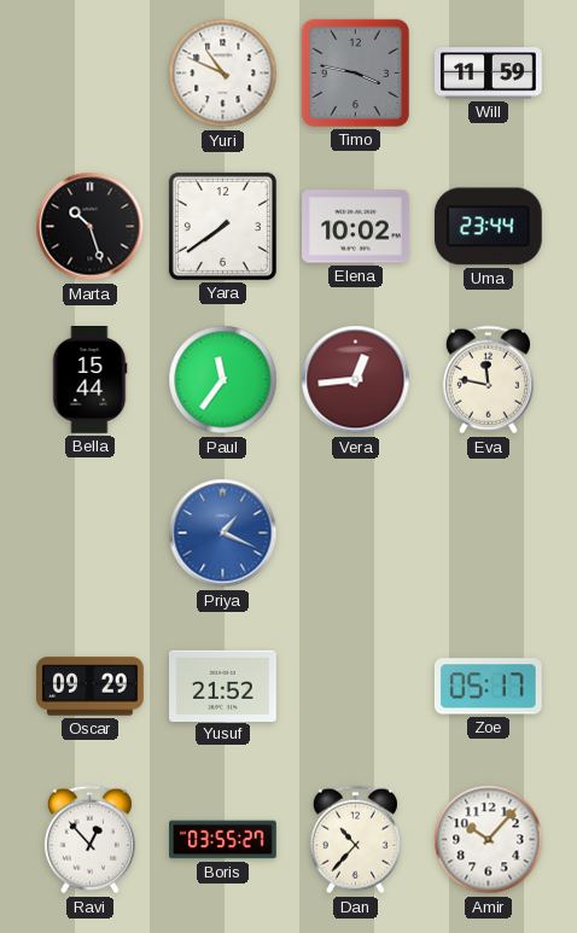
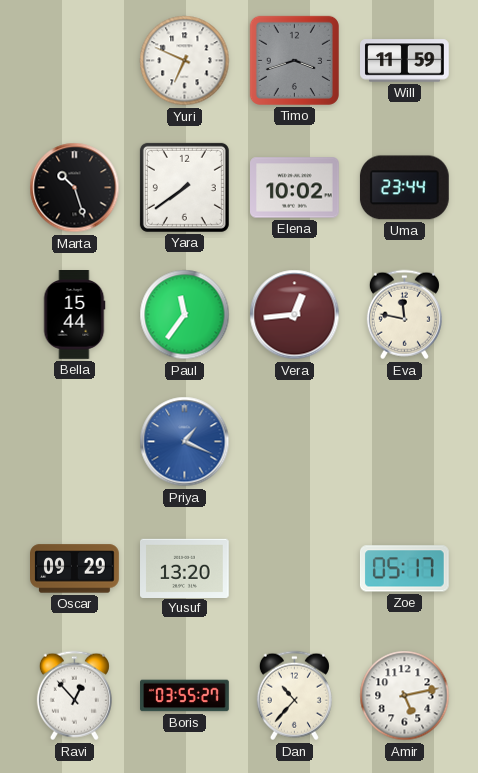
Yuri: 10:49 -> 6:49
Timo: 3:47 -> 3:42
Yusuf: 21:52 -> 13:20
Amir: 10:07 -> 5:13
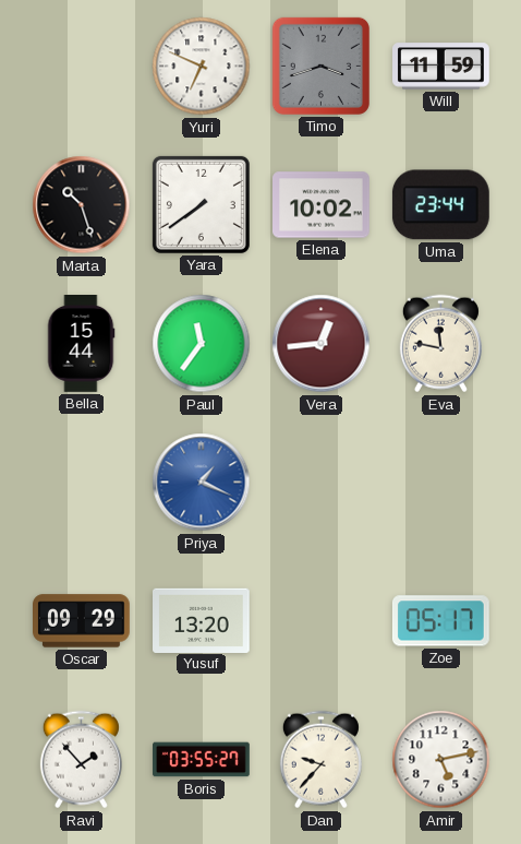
Ravi: 12:53 -> 1:53
Dan: 10:37 -> 9:37
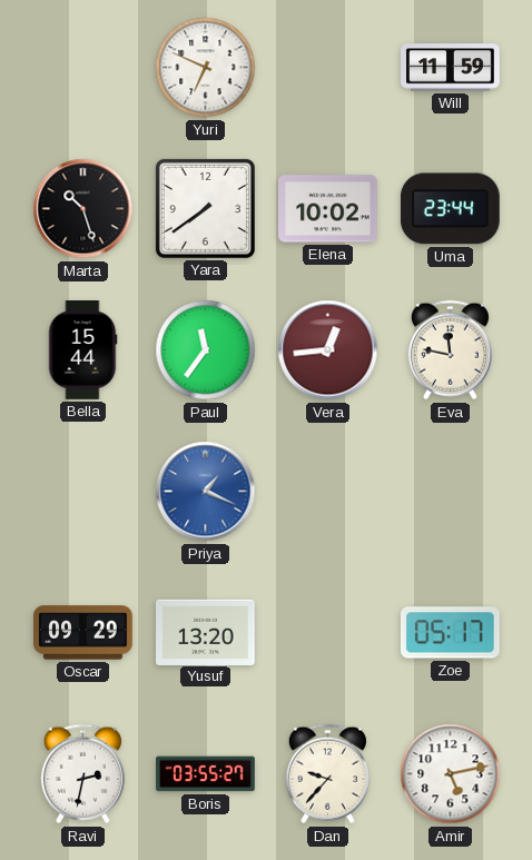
Timo: 3:42 -> none
Ravi: 1:53 -> 2:32
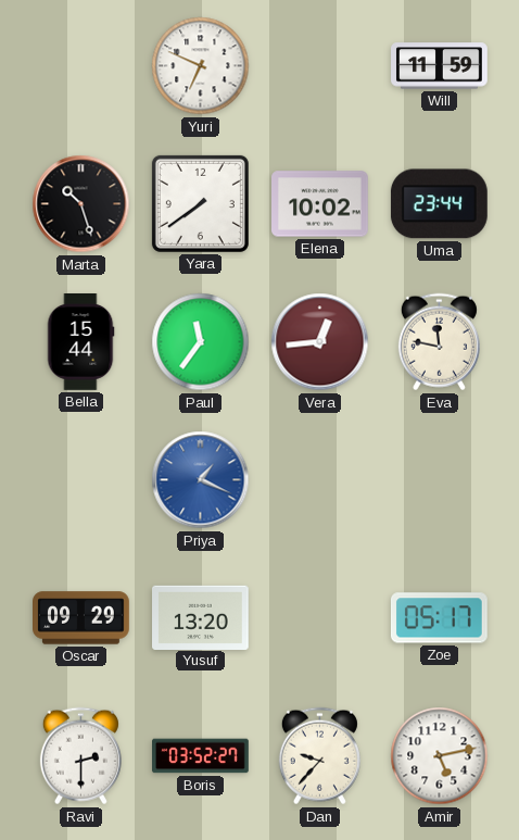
Ravi: 2:32 -> 2:30
Boris: 03:55 -> 03:52
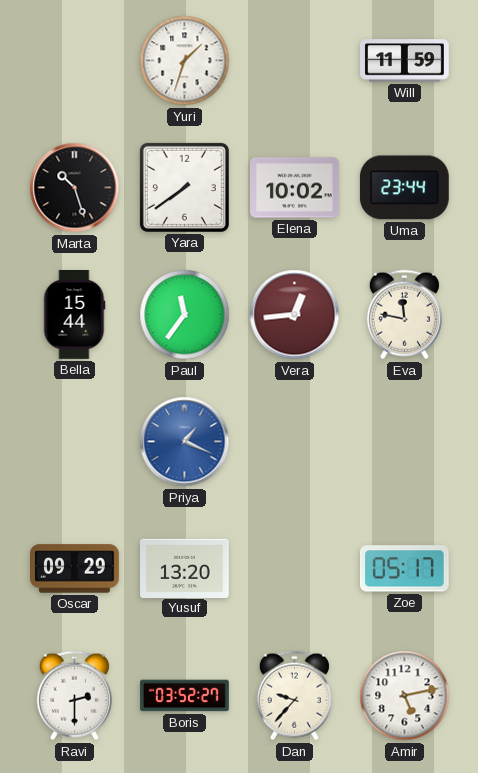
Yuri: 6:49 -> 1:33
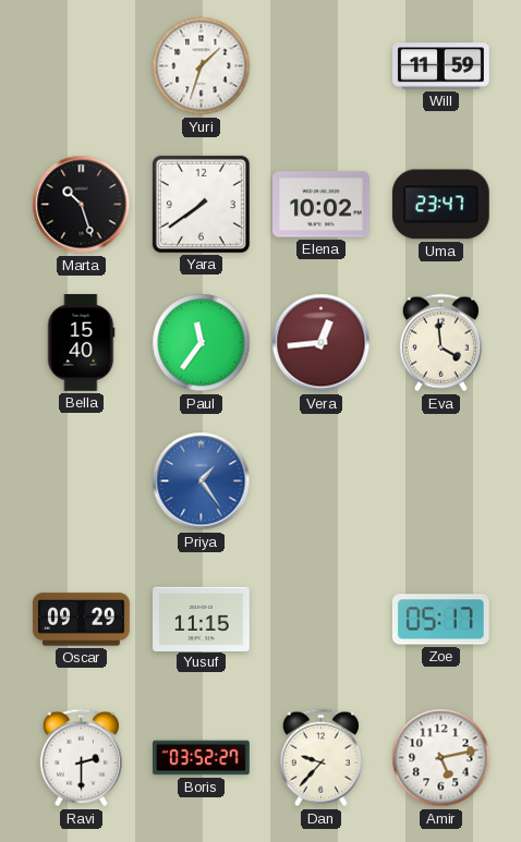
Uma: 23:44 -> 23:47
Bella: 15:44 -> 15:40
Eva: 11:47 -> 3:59
Priya: 1:19 -> 1:24
Yusuf: 13:20 -> 11:15
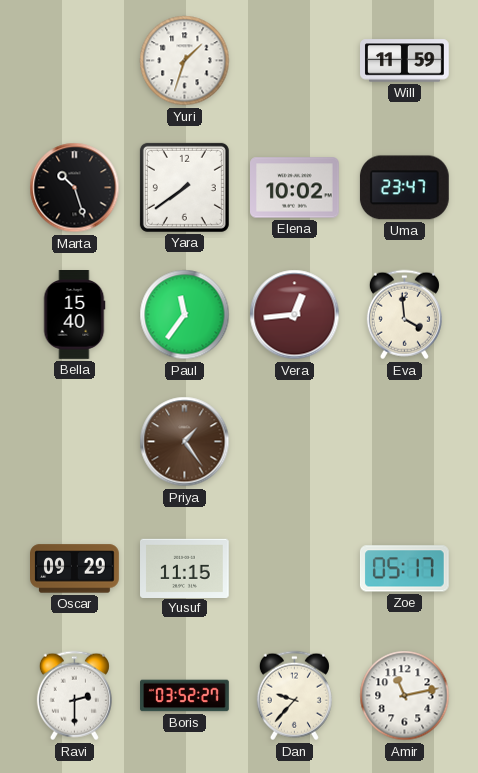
Priya dial: blue -> brown
Amir: 5:13 -> 11:13
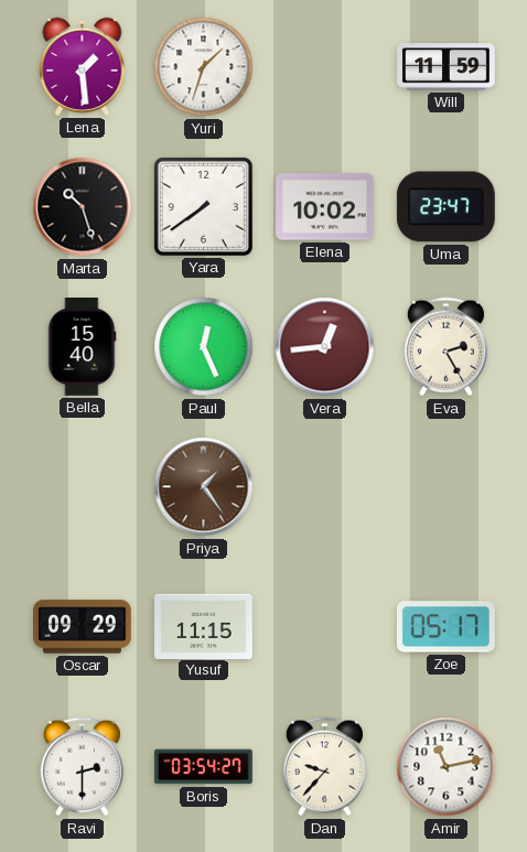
Lena: none -> 1:29
Paul: 11:36 -> 12:26
Eva: 3:59 -> 2:25
Boris: 03:52 -> 03:54
